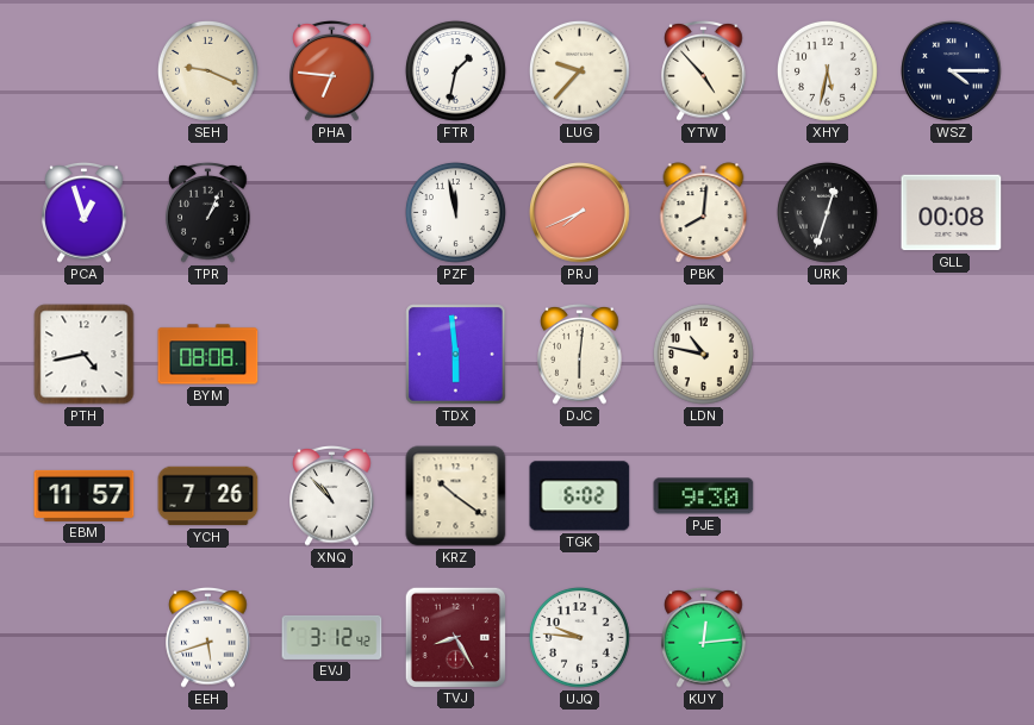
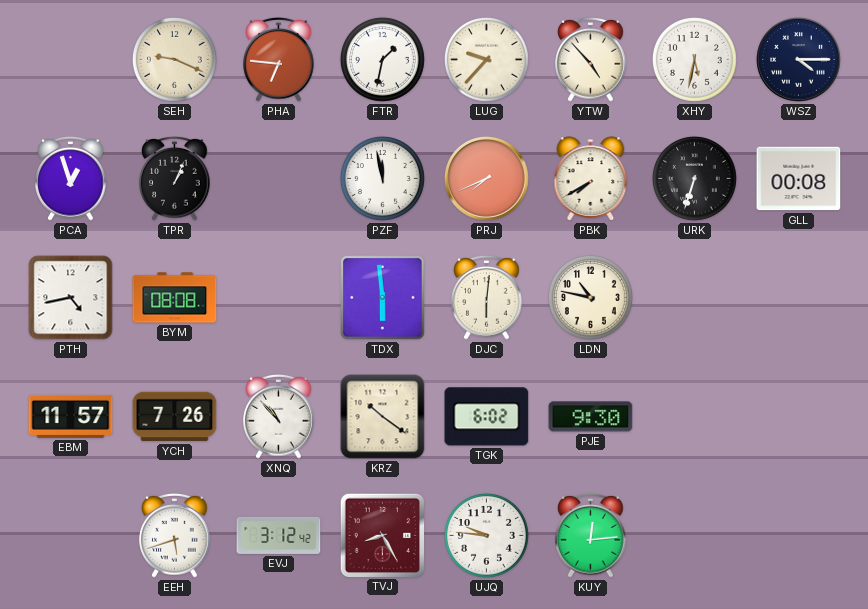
PBK: 8:01 -> 7:40
URK: 12:33 -> 6:33
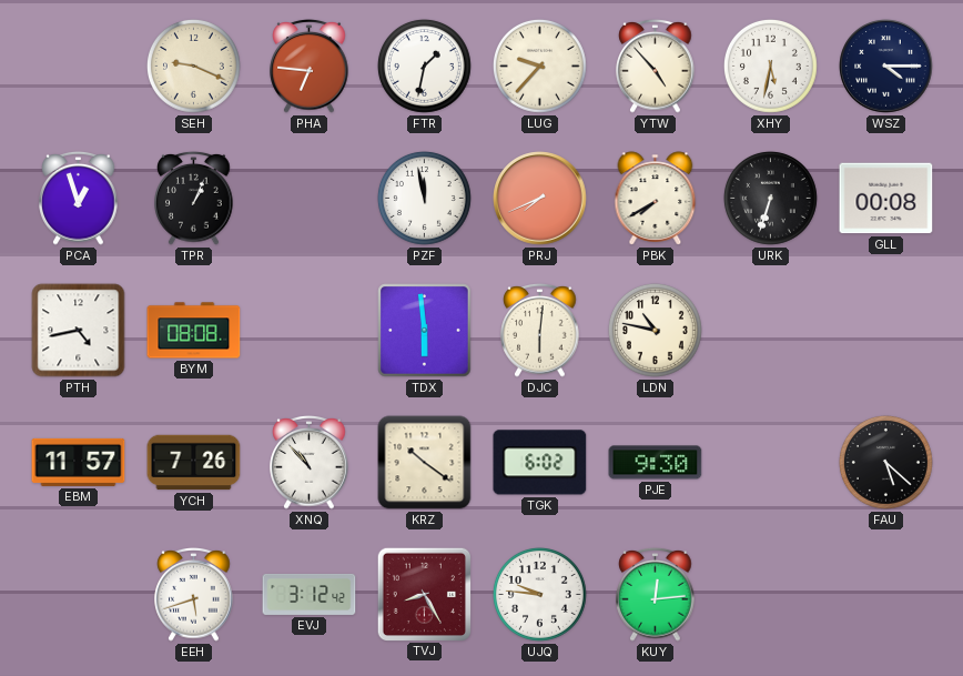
FAU: none -> 5:22
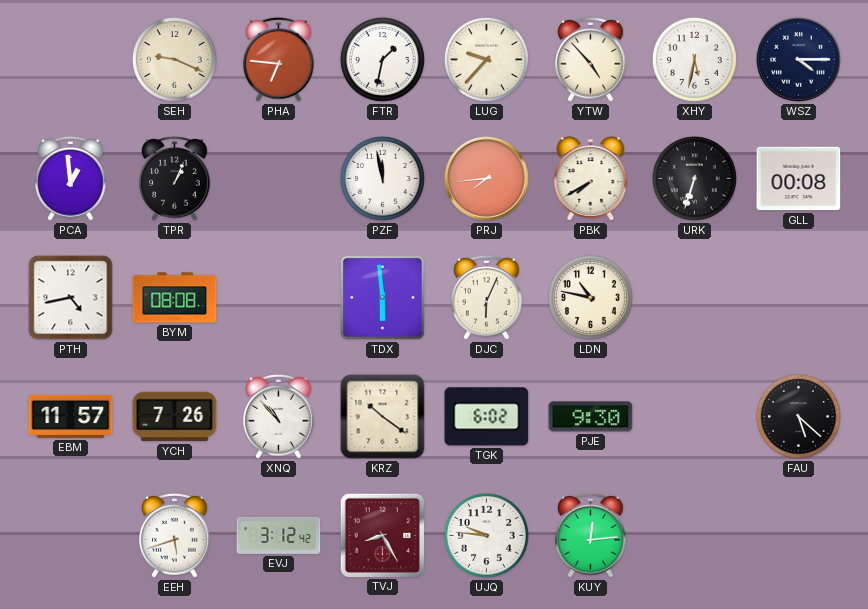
PCA: 12:57 -> 12:59
PRJ: 7:41 -> 7:44
DJC: 6:01 -> 6:04
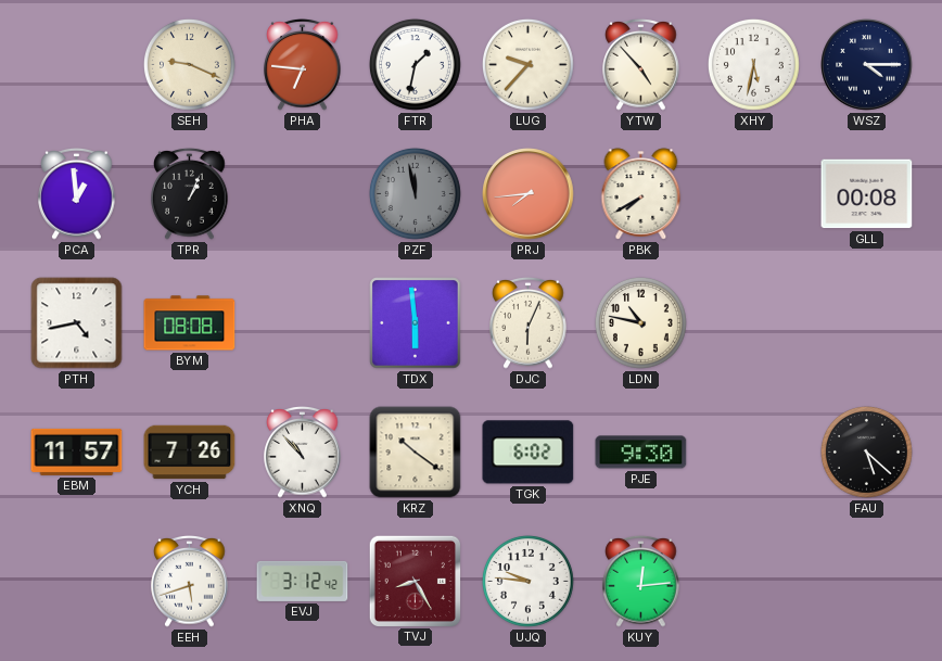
PZF dial: white -> grey
URK: 6:33 -> none
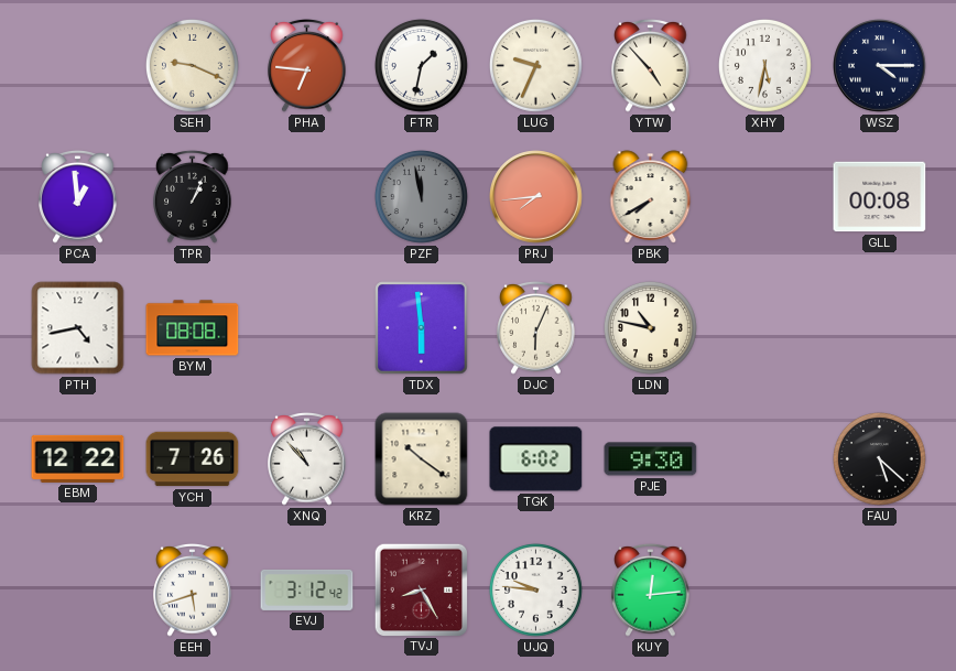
LUG: 9:37 -> 9:34
EBM: 11:57 -> 12:22
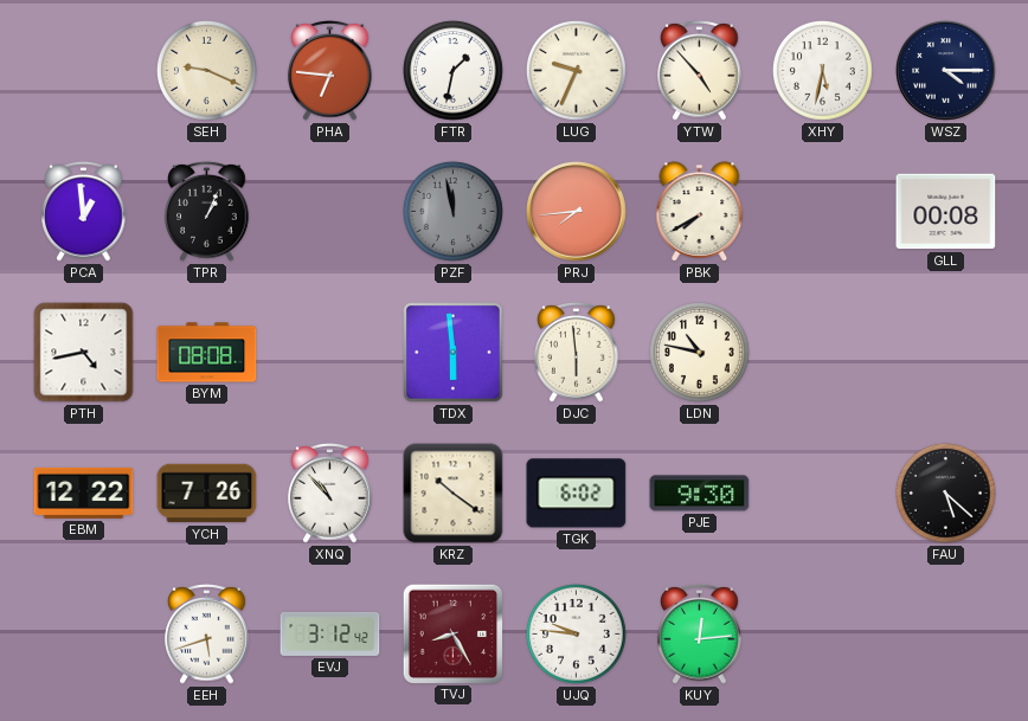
DJC: 6:04 -> 5:59
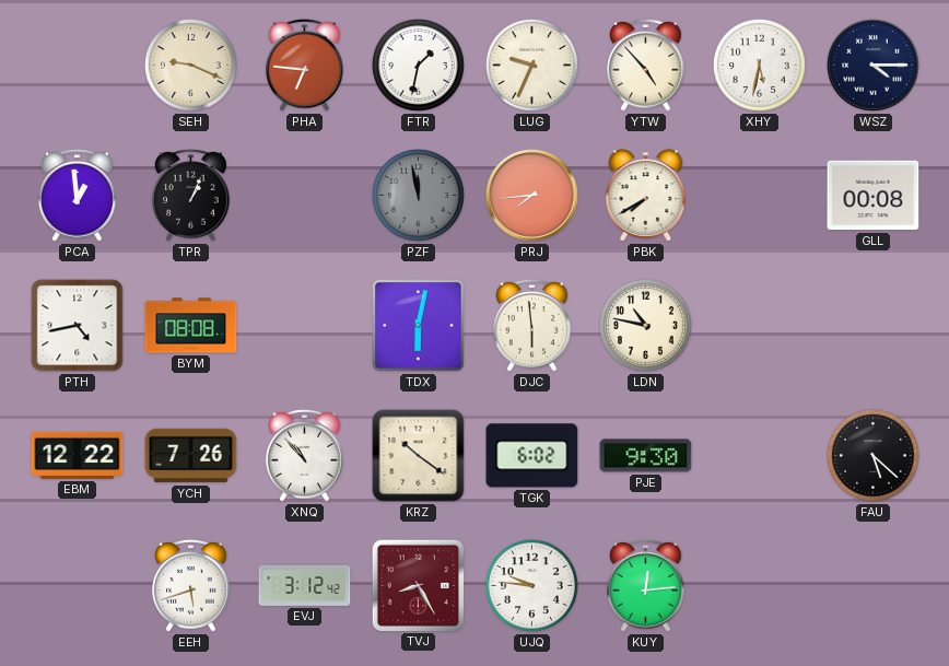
TDX: 5:59 -> 6:02
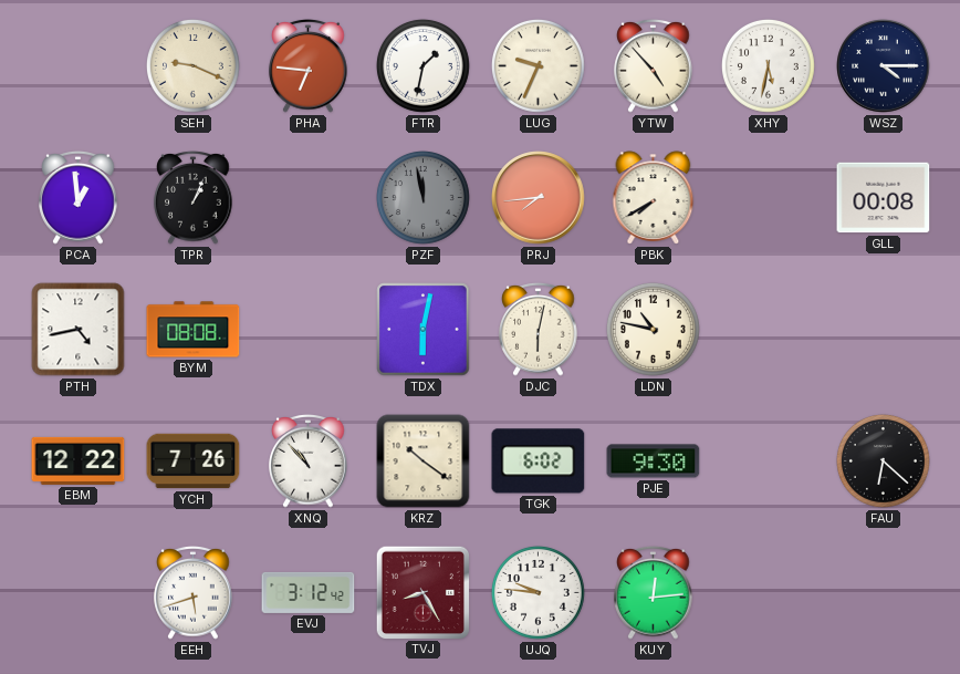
DJC: 5:59 -> 6:02
FAU: 5:22 -> 6:22
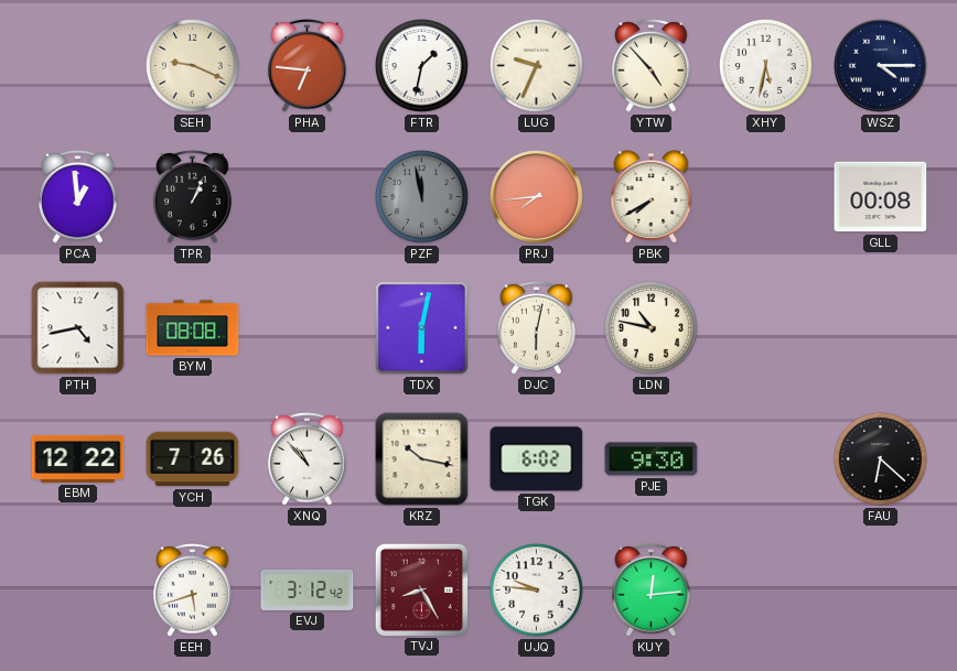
KRZ: 10:21 -> 10:17
